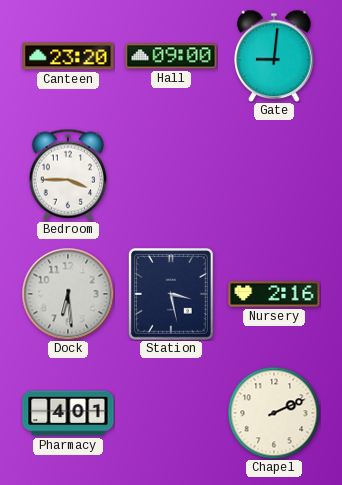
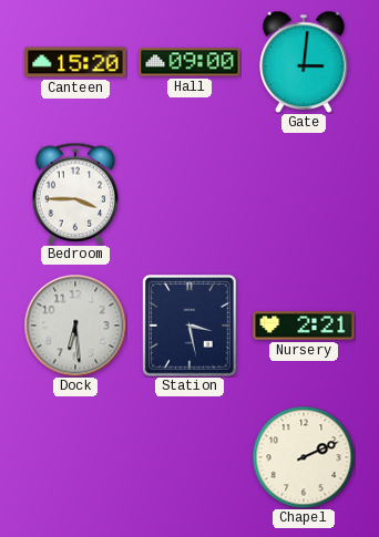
Canteen: 23:20 -> 15:20
Gate: 9:01 -> 3:01
Nursery: 2:16 -> 2:21
Pharmacy: 4:01 -> none
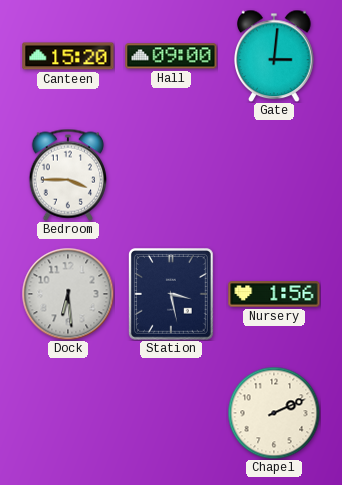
Nursery: 2:21 -> 1:56
